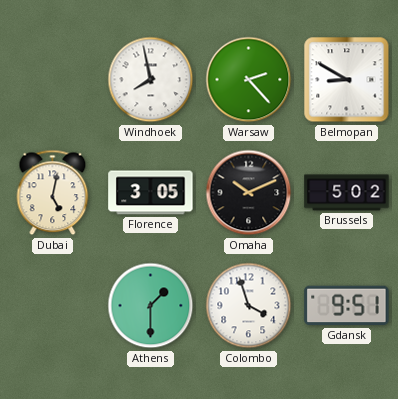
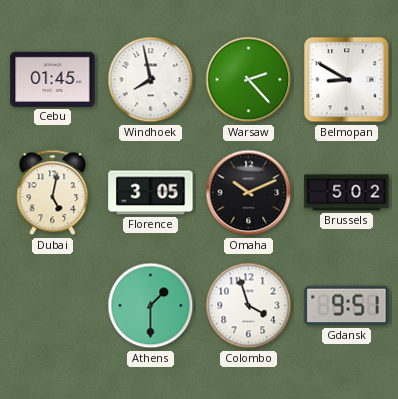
Cebu: none -> 01:45
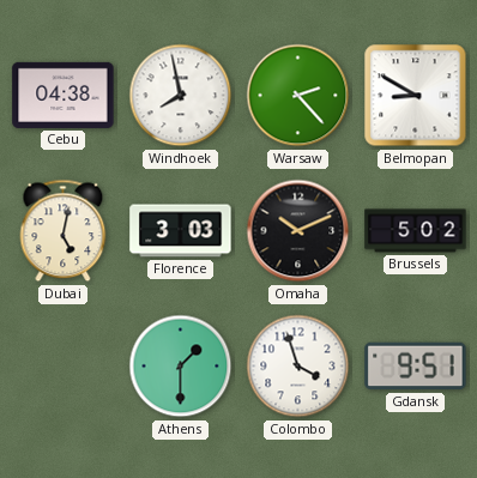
Cebu: 01:45 -> 04:38
Florence: 3:05 -> 3:03
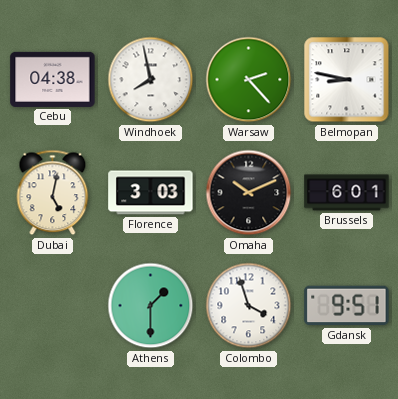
Belmopan: 8:50 -> 8:47
Brussels: 5:02 -> 6:01
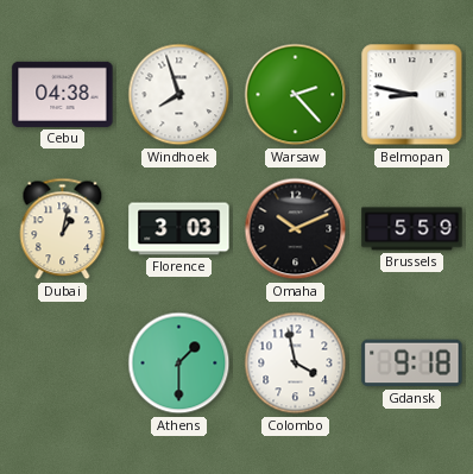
Windhoek: 7:58 -> 7:57
Dubai: 5:02 -> 1:02
Brussels: 6:01 -> 5:59
Colombo: 3:57 -> 3:58
Gdansk: 9:51 -> 9:18
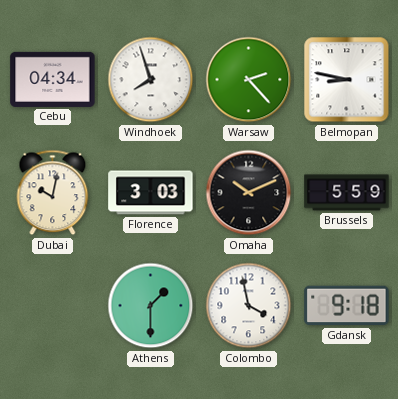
Cebu: 04:38 -> 04:34
Dubai: 1:02 -> 10:02
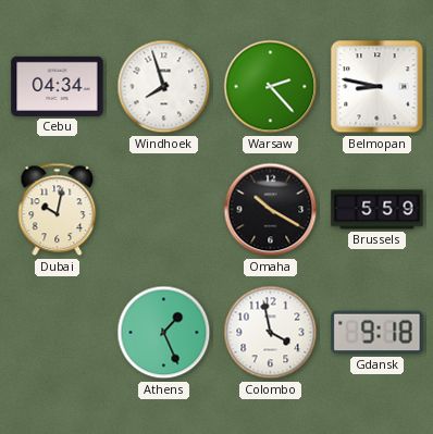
Florence: 3:03 -> none
Omaha: 10:11 -> 10:20
Athens: 1:30 -> 1:26
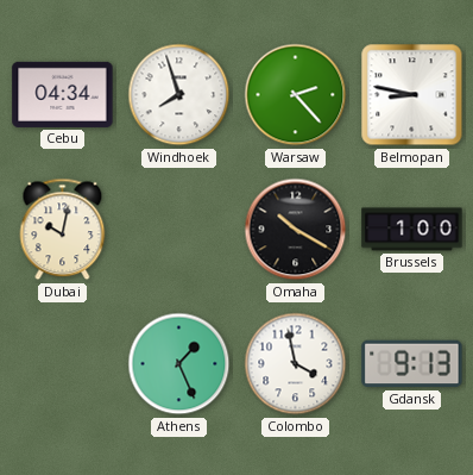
Brussels: 5:59 -> 1:00
Gdansk: 9:18 -> 9:13
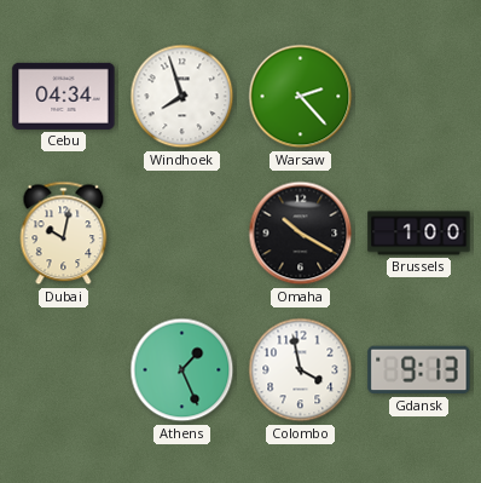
Belmopan: 8:47 -> none
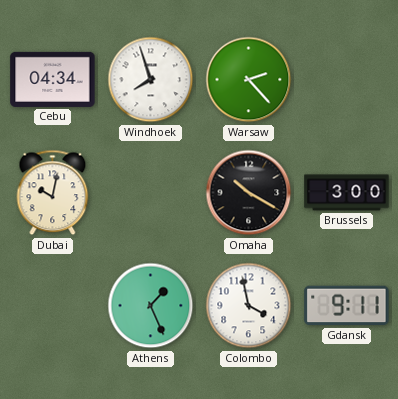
Brussels: 1:00 -> 3:00
Gdansk: 9:13 -> 9:11
